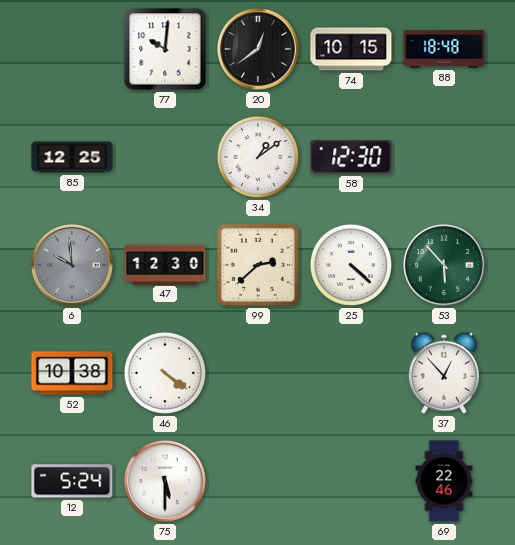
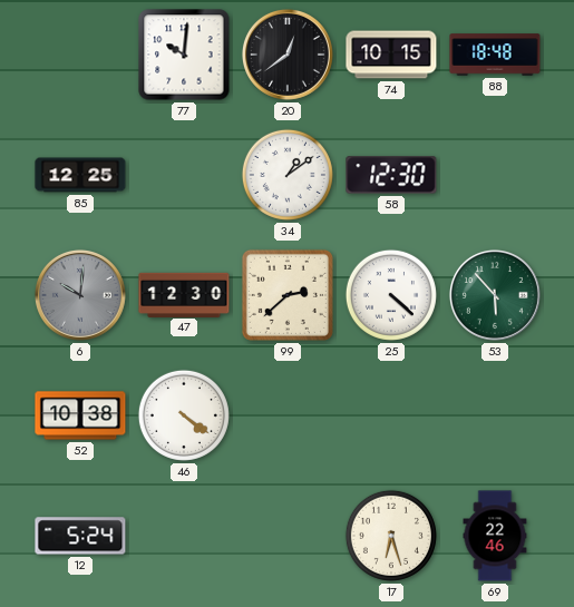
6: 9:59 -> 10:01
37: 12:53 -> none
75: 5:30 -> none
17: none -> 6:27
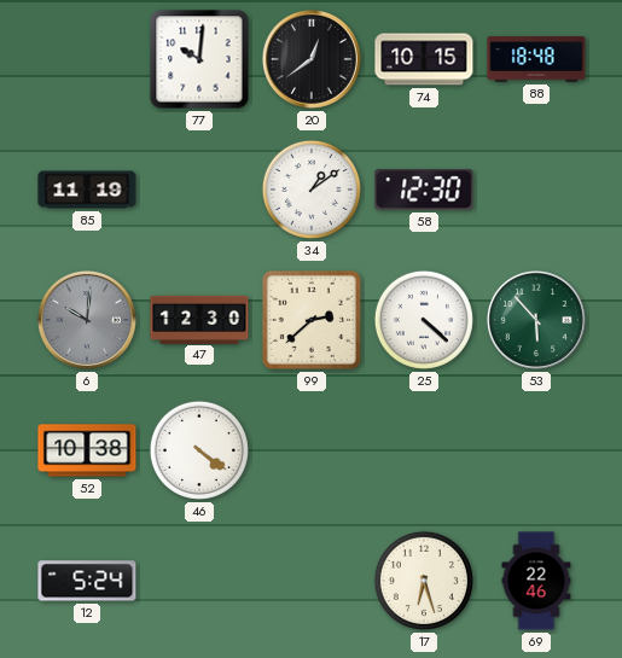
85: 12:25 -> 11:19
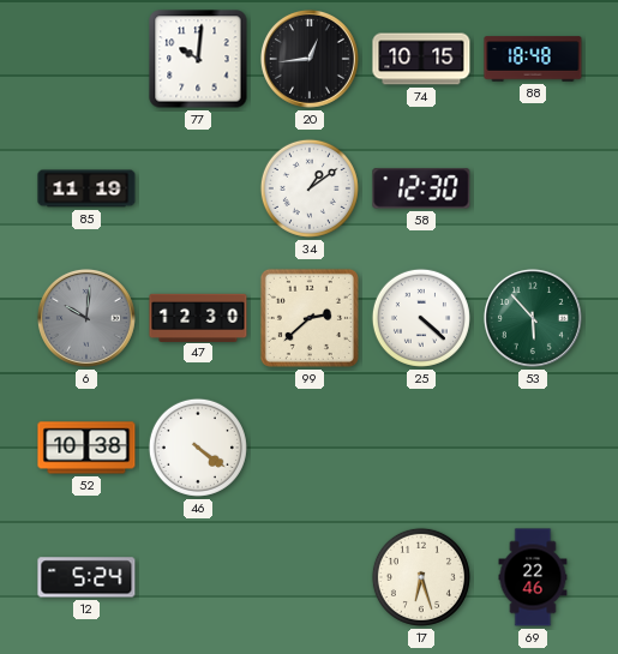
20: 12:39 -> 12:44
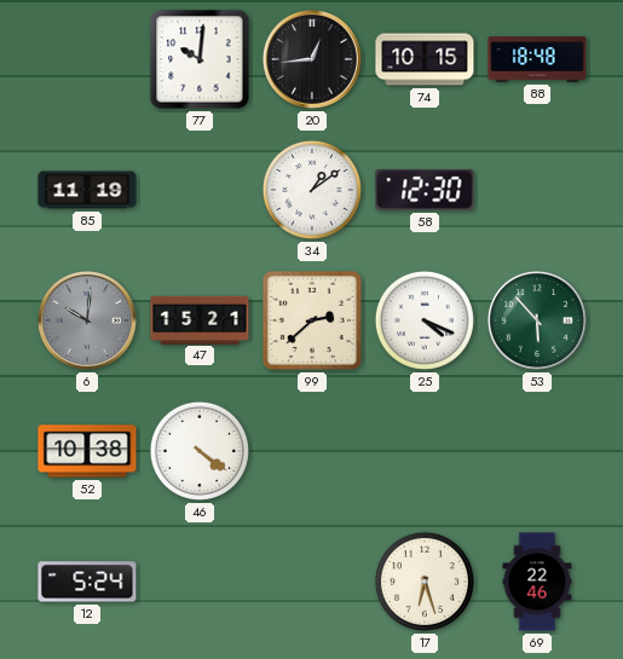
47: 12:30 -> 15:21
25: 4:22 -> 4:19
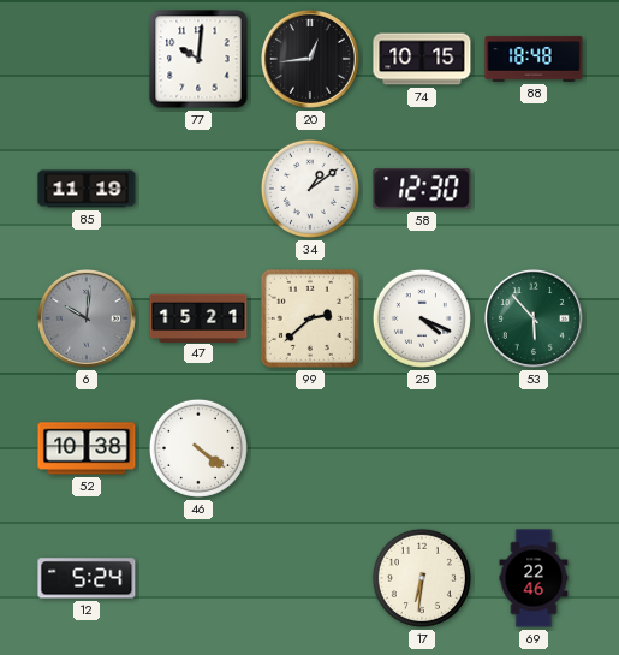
17: 6:27 -> 6:31
